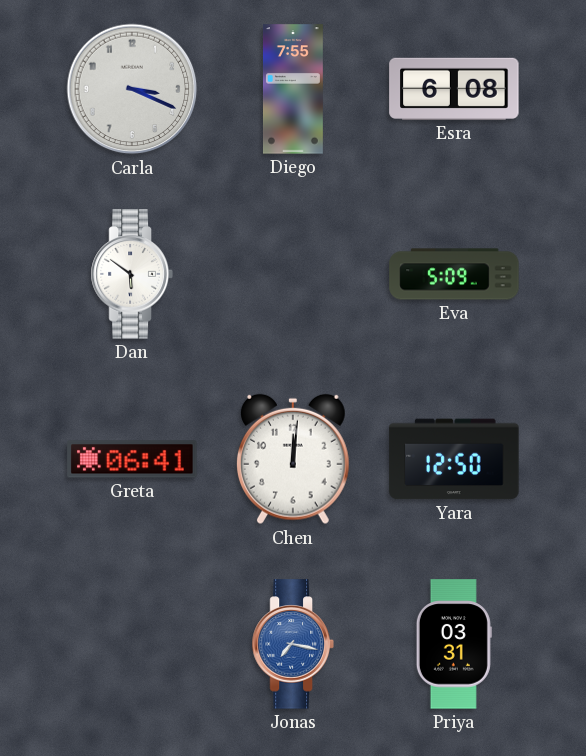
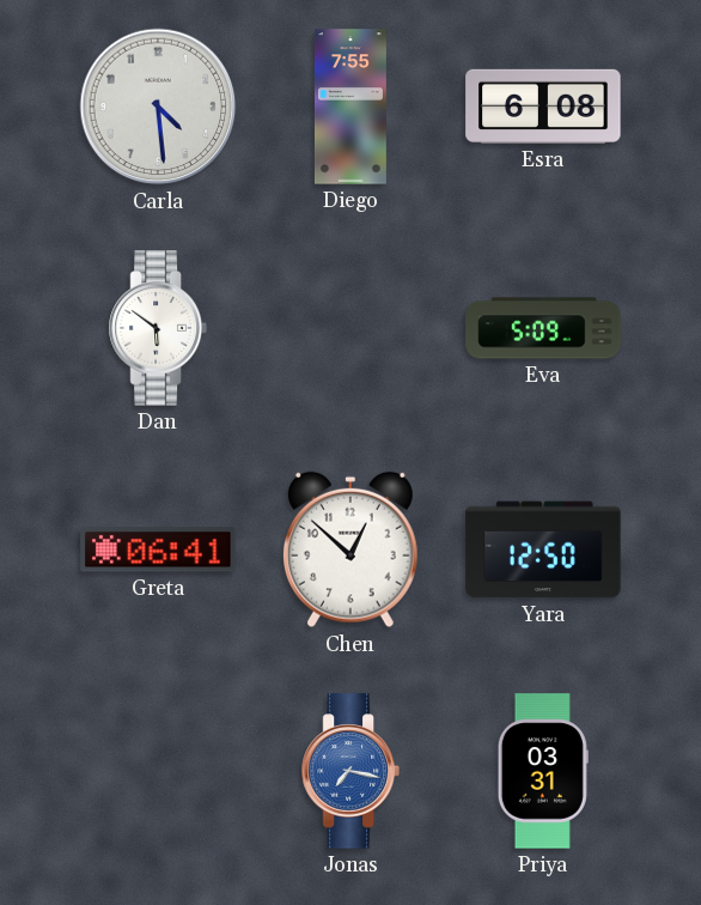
Carla: 3:19 -> 4:29
Chen: 12:01 -> 12:52
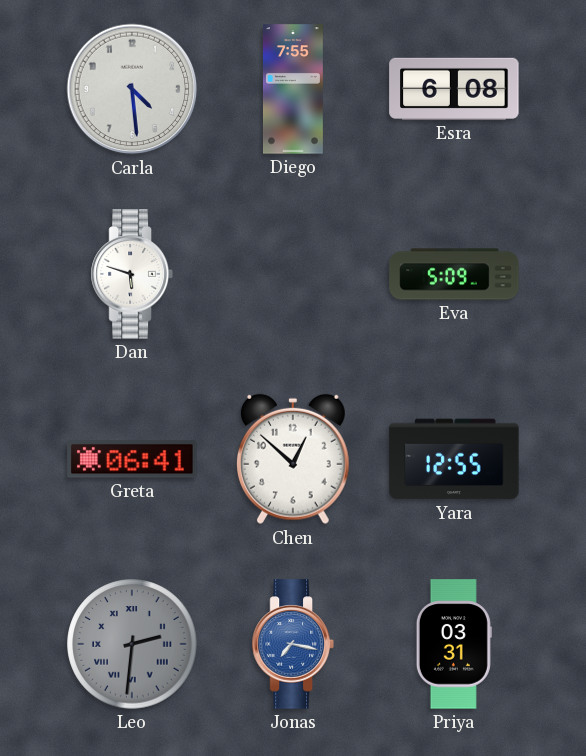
Dan: 5:51 -> 5:48
Yara: 12:50 -> 12:55
Leo: none -> 2:31
